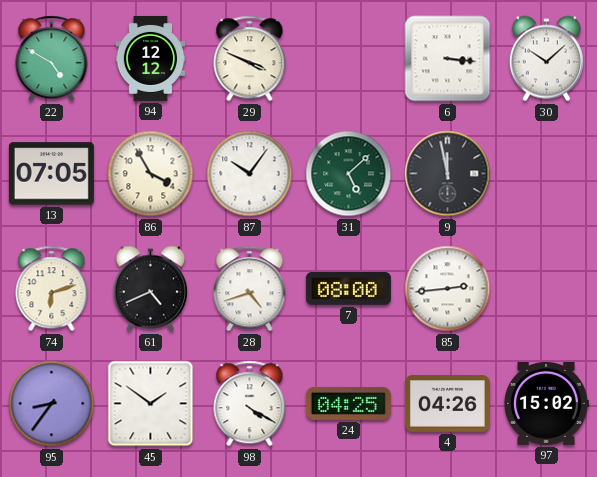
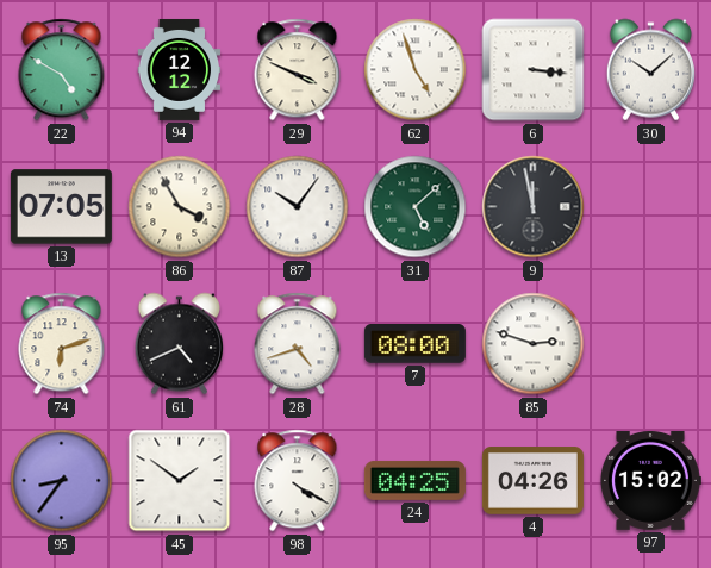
62: none -> 4:57
85: 2:44 -> 2:48
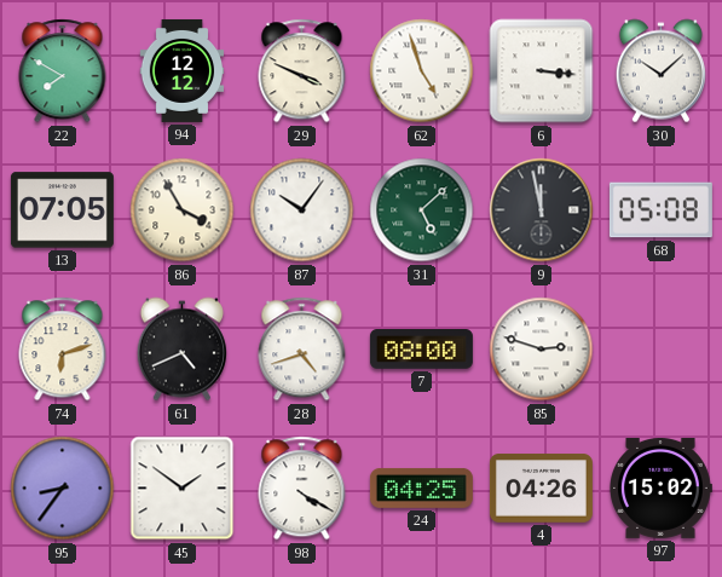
22: 4:50 -> 7:50
68: none -> 05:08
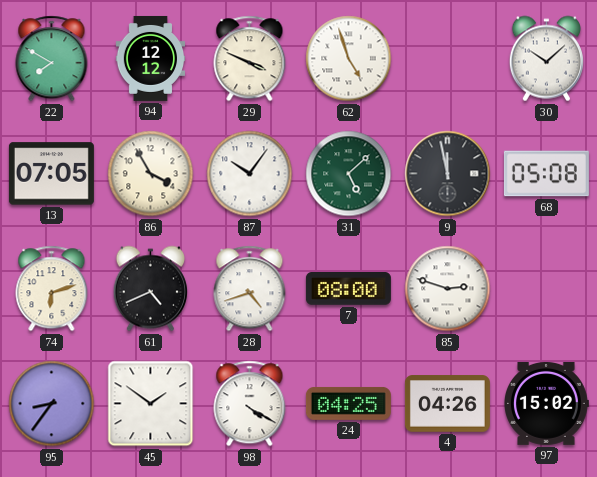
6: 3:16 -> none
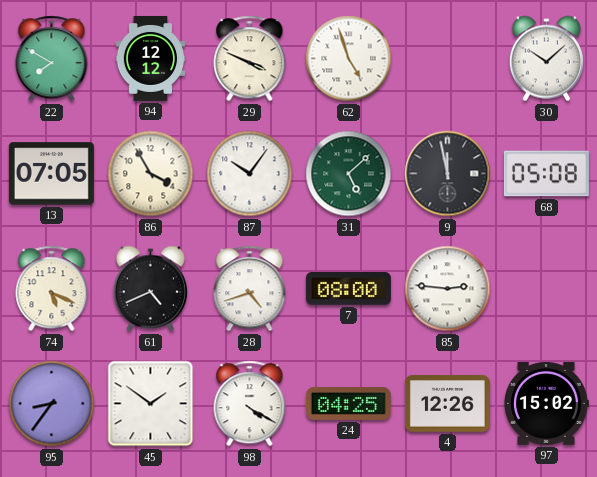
74: 6:12 -> 5:19
85: 2:48 -> 2:46
4: 04:26 -> 12:26
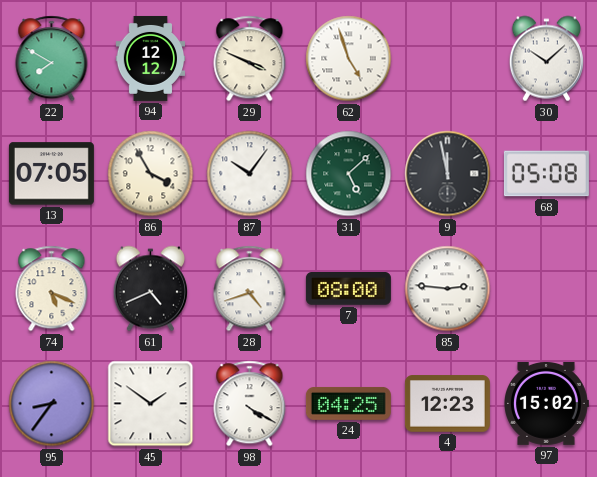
4: 12:26 -> 12:23
